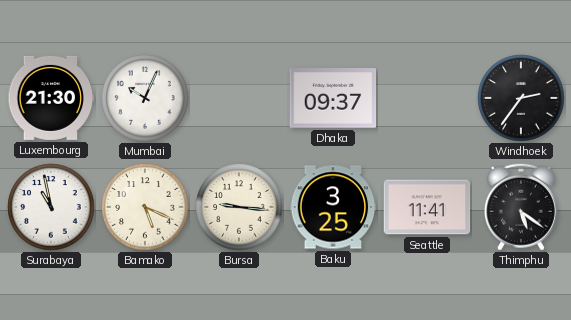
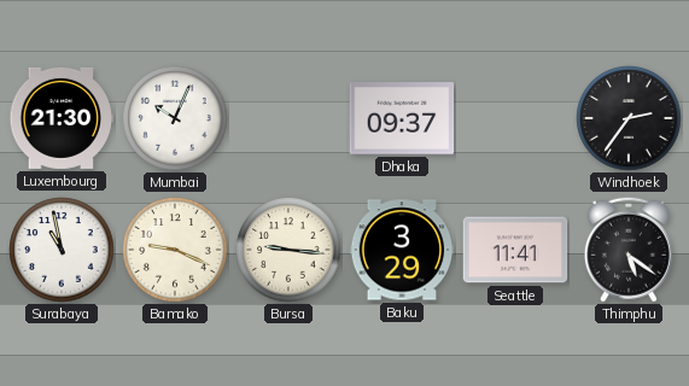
Bamako: 5:19 -> 9:19
Baku: 3:25 -> 3:29
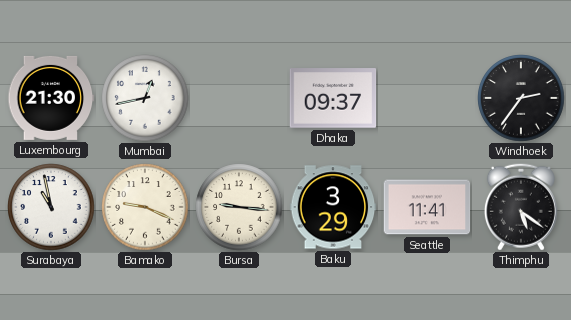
Mumbai: 10:04 -> 12:43
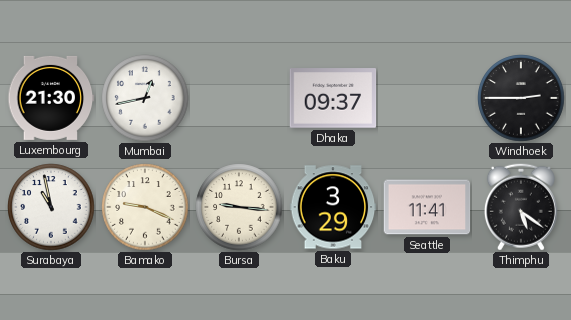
Windhoek: 2:36 -> 2:45
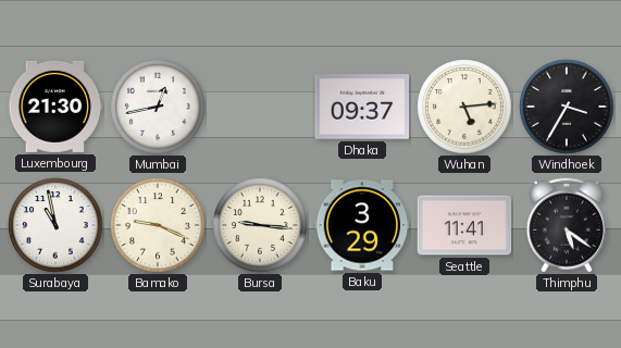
Wuhan: none -> 5:14
Windhoek: 2:45 -> 3:35
